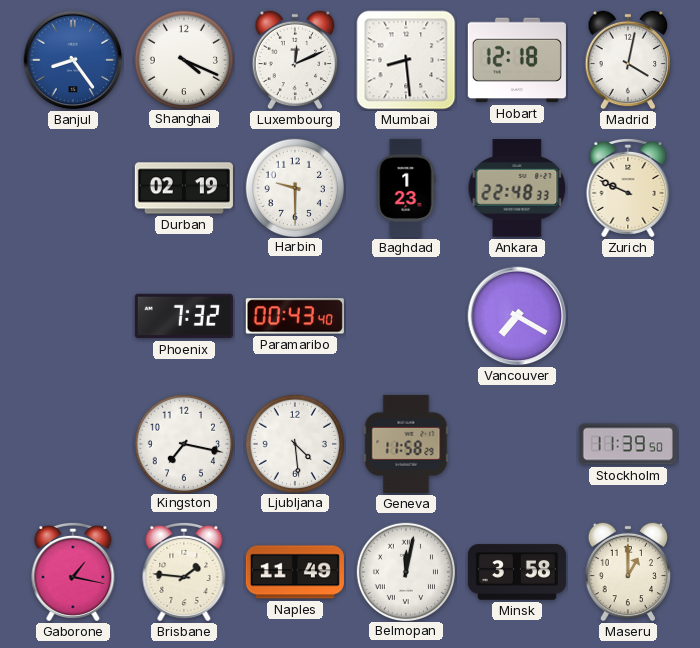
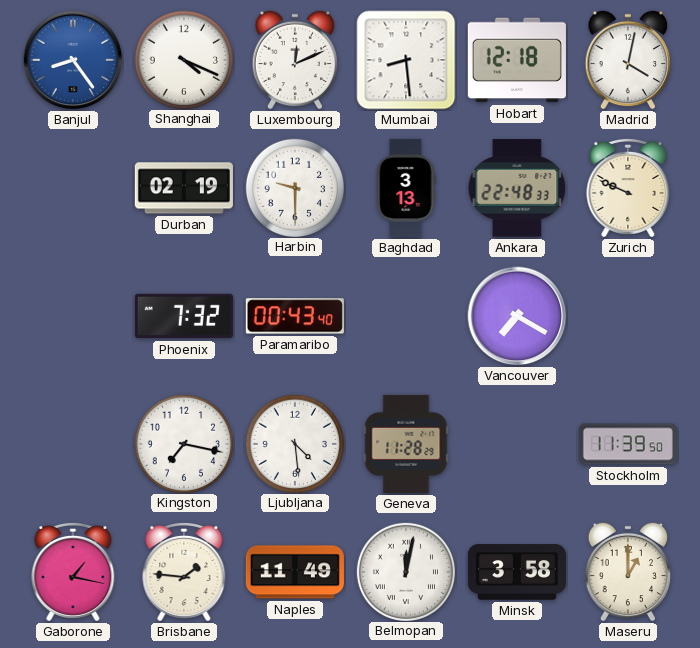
Baghdad: 1:23 -> 3:13
Geneva: 11:58 -> 11:28
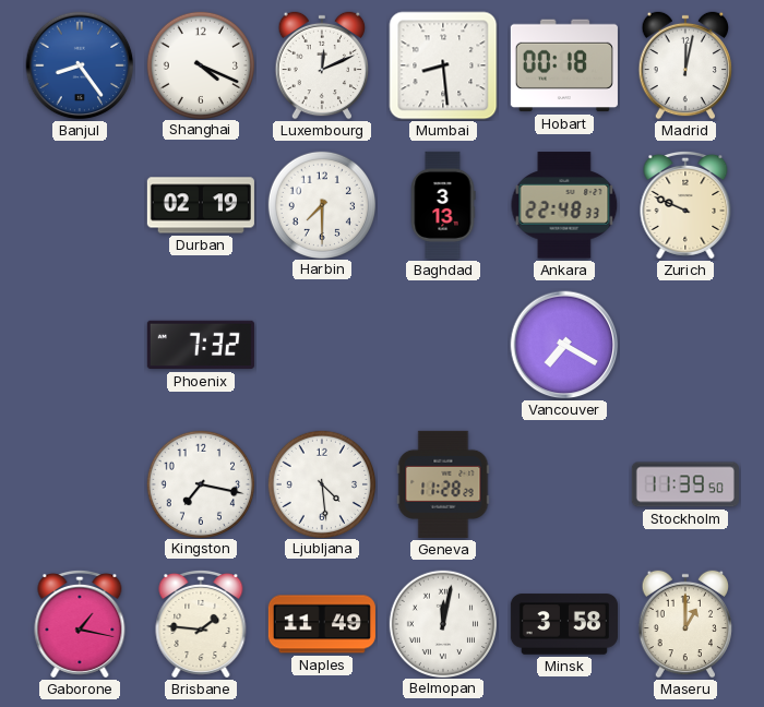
Hobart: 12:18 -> 00:18
Madrid: 4:02 -> 12:02
Harbin: 9:30 -> 7:30
Paramaribo: 00:43 -> none
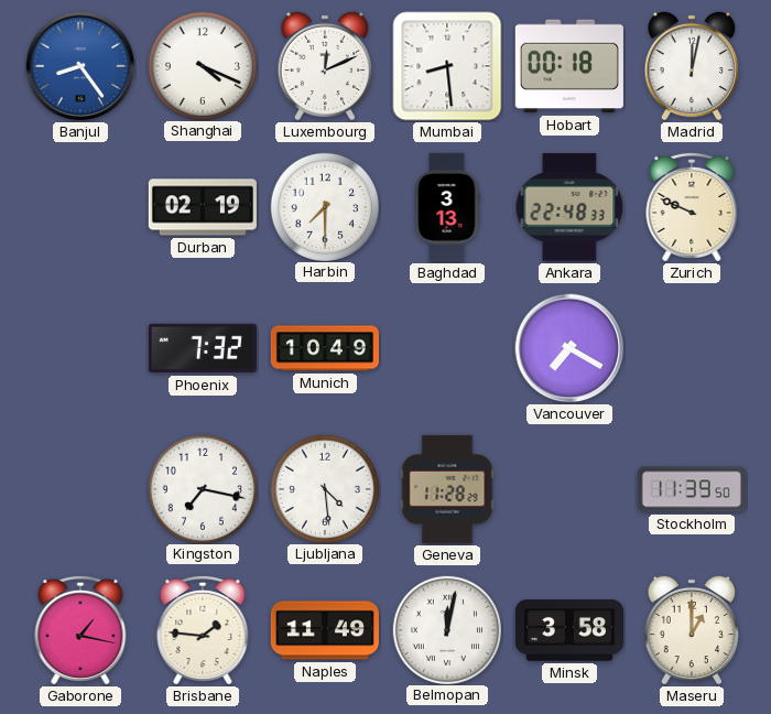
Munich: none -> 10:49
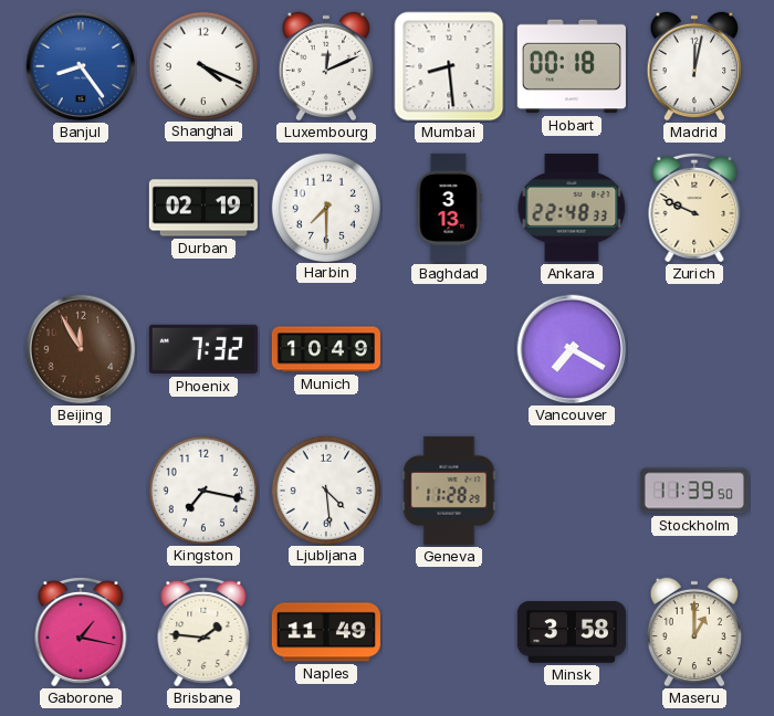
Beijing: none -> 11:55
Belmopan: 12:02 -> none
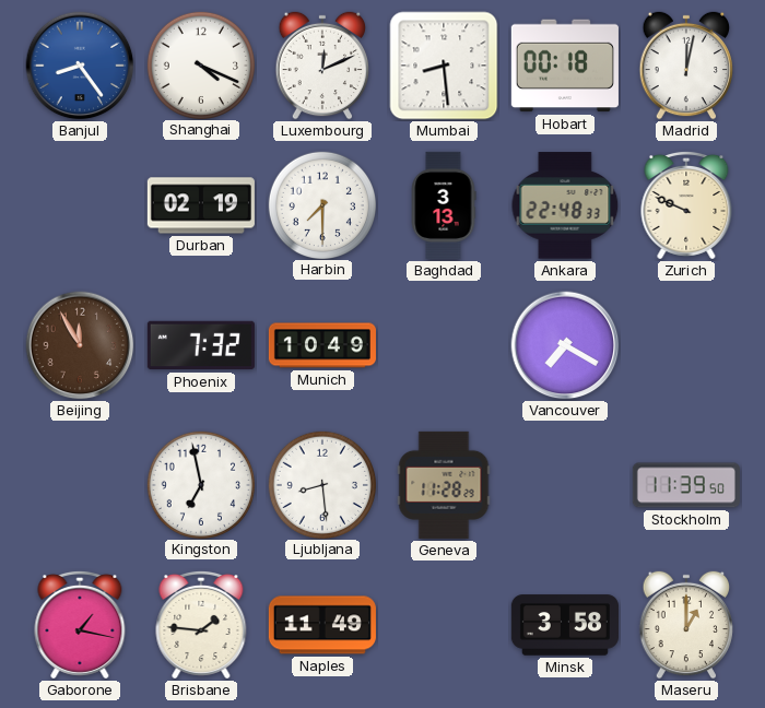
Kingston: 7:17 -> 6:58
Ljubljana: 4:29 -> 8:29
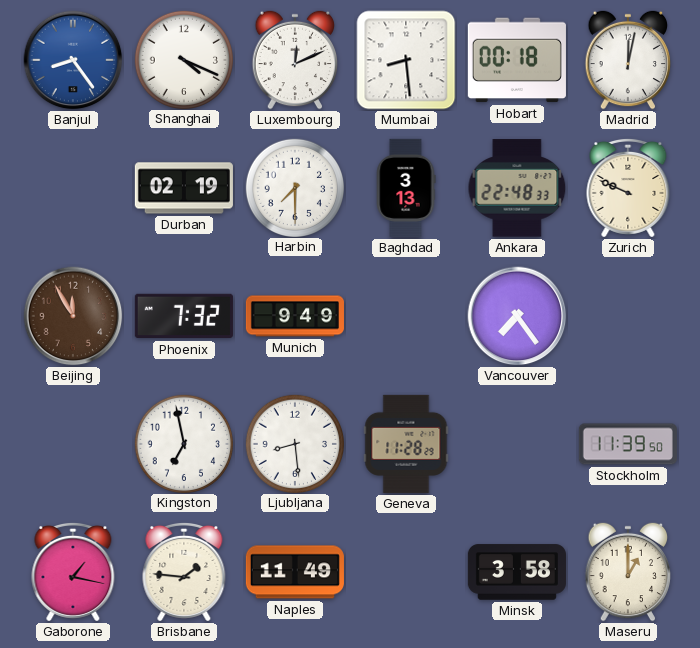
Munich: 10:49 -> 9:49
Vancouver: 7:20 -> 7:24
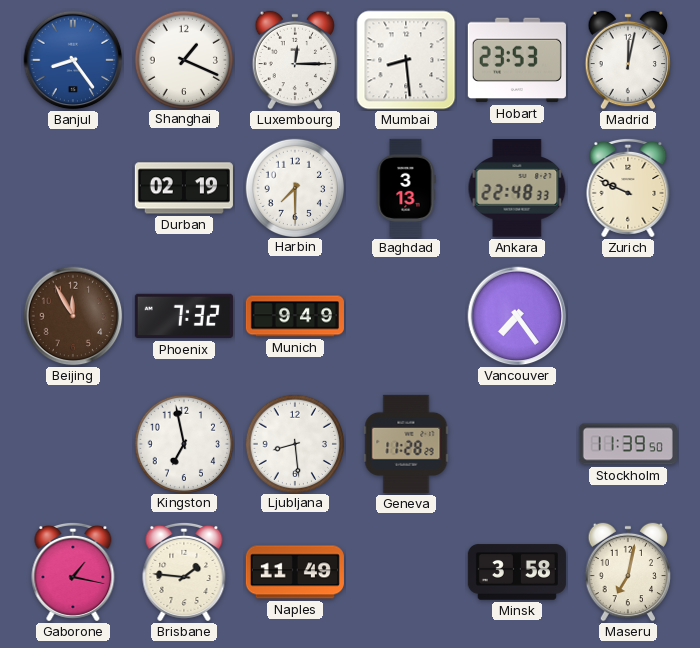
Shanghai: 4:19 -> 1:19
Luxembourg: 12:11 -> 12:15
Hobart: 00:18 -> 23:53
Maseru: 1:00 -> 7:02
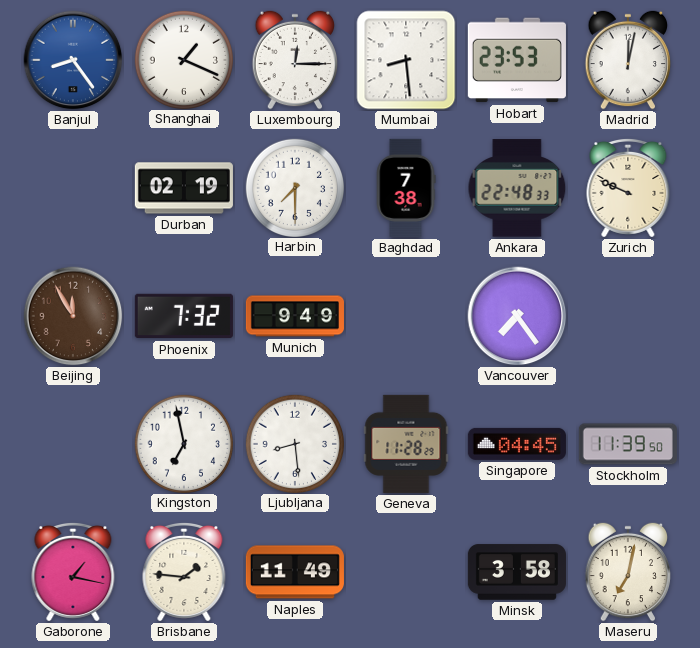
Baghdad: 3:13 -> 7:38
Singapore: none -> 04:45
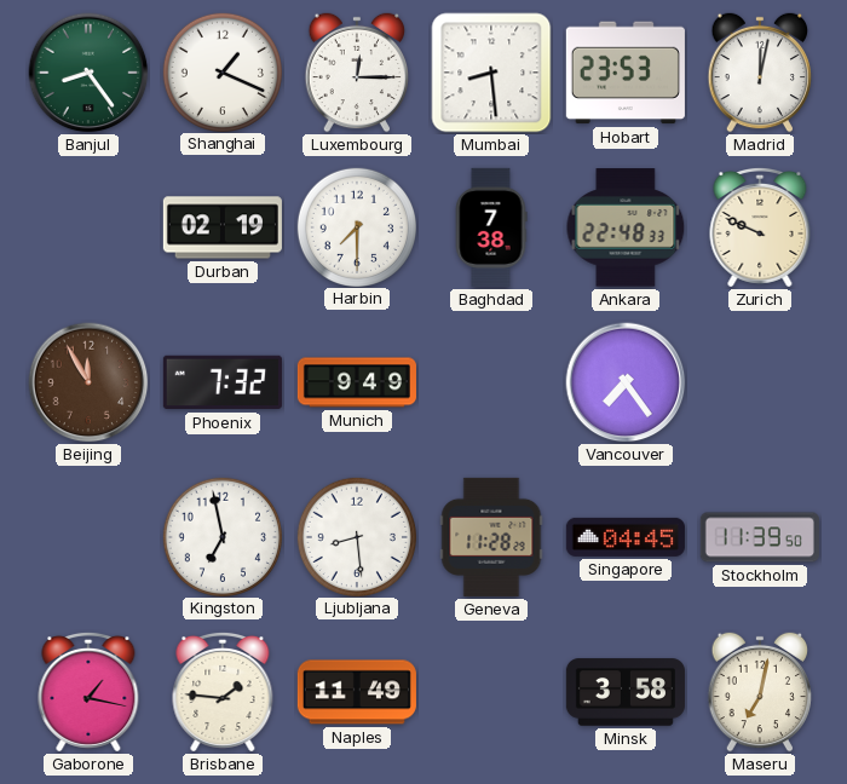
Banjul dial: blue -> green
